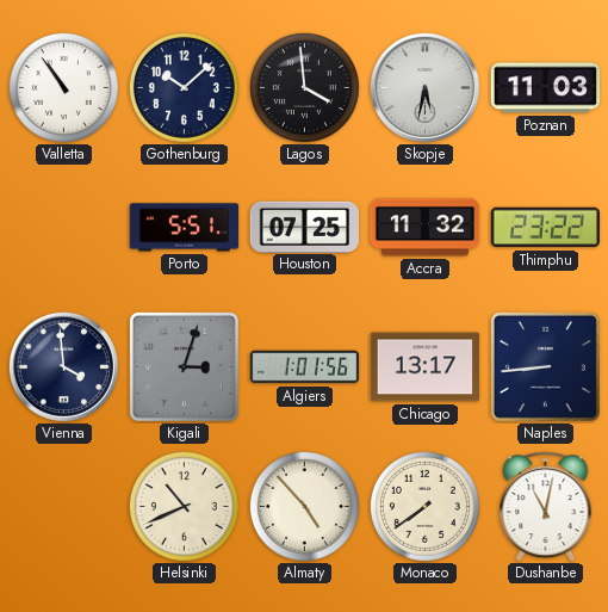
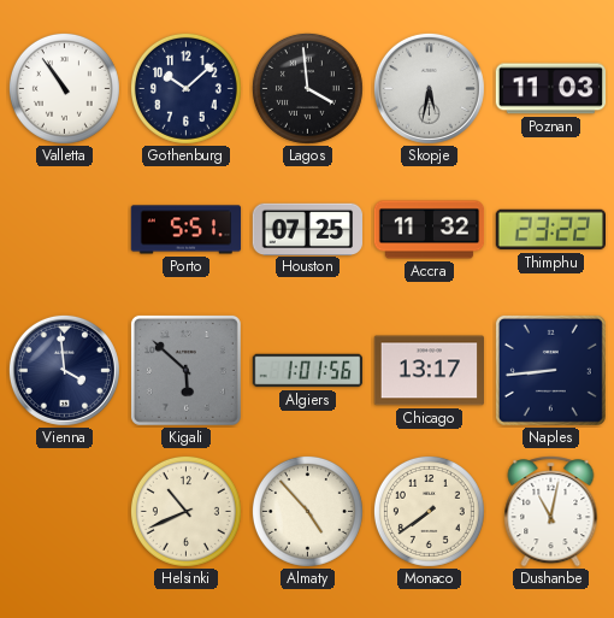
Kigali: 3:03 -> 5:52
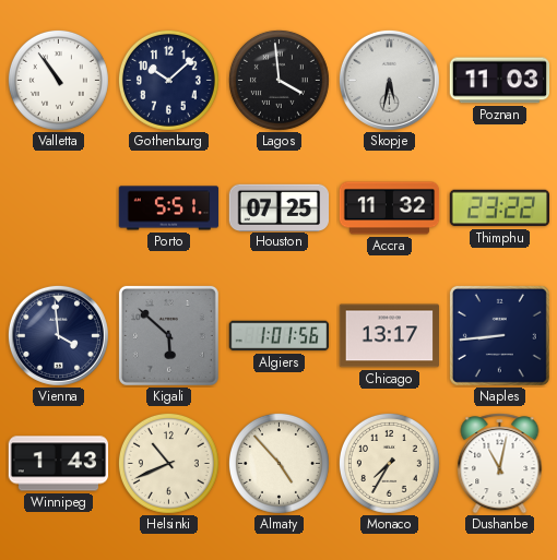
Winnipeg: none -> 1:43
Monaco: 7:39 -> 7:35
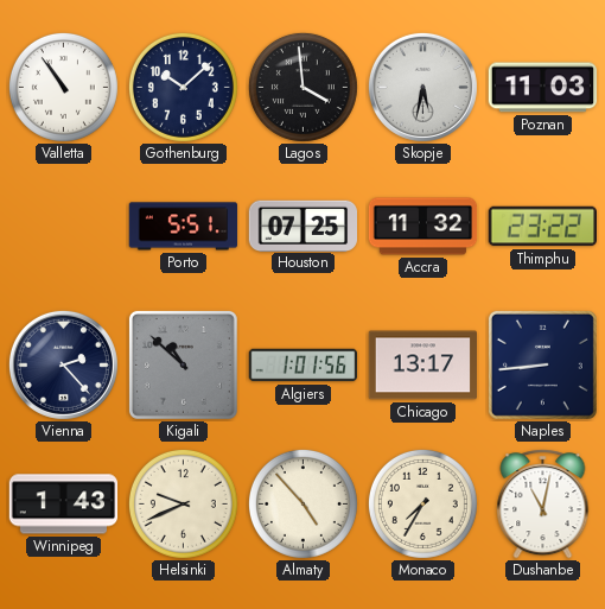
Vienna: 3:59 -> 2:23
Kigali: 5:52 -> 10:52
Helsinki: 10:41 -> 9:41
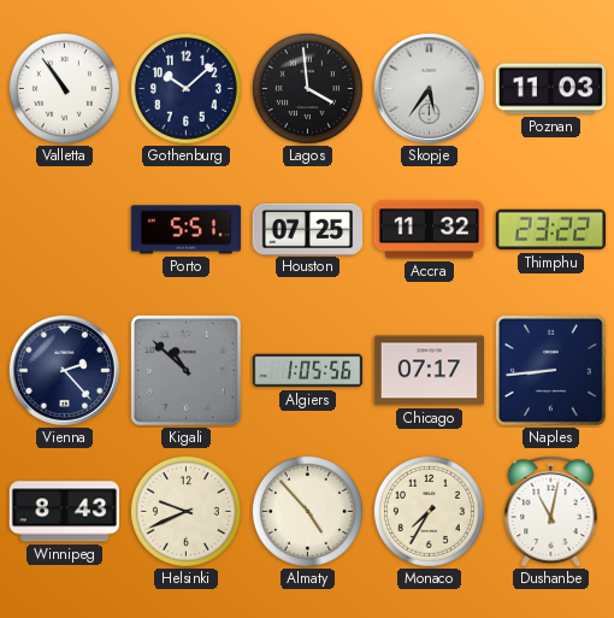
Skopje: 5:32 -> 5:36
Algiers: 1:01 -> 1:05
Chicago: 13:17 -> 07:17
Winnipeg: 1:43 -> 8:43
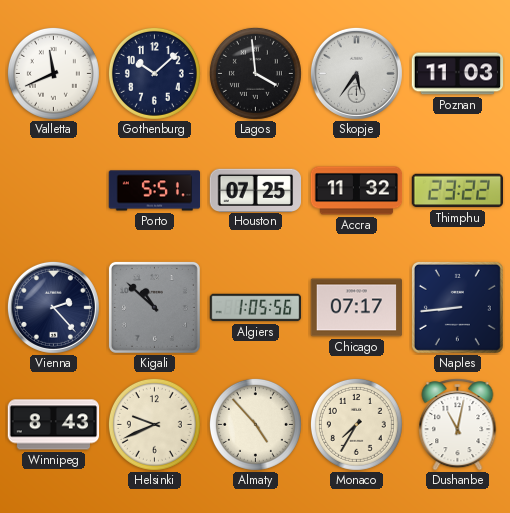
Valletta: 10:54 -> 11:41
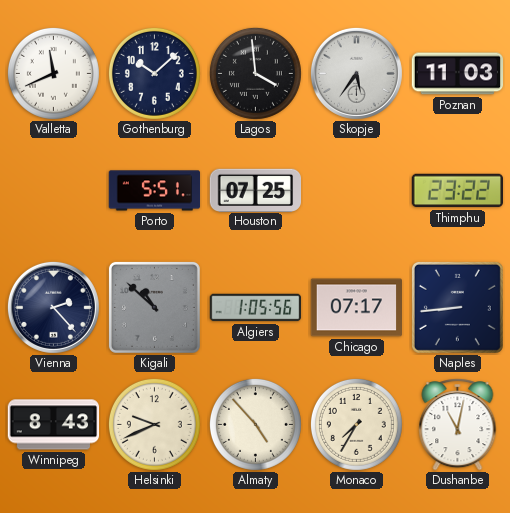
Accra: 11:32 -> none
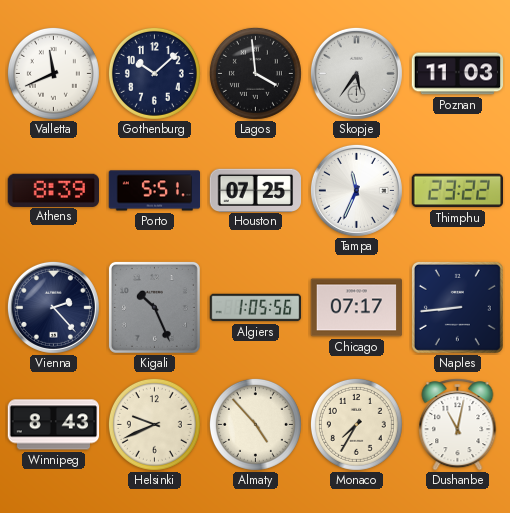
Athens: none -> 8:39
Tampa: none -> 11:34
Kigali: 10:52 -> 10:26
